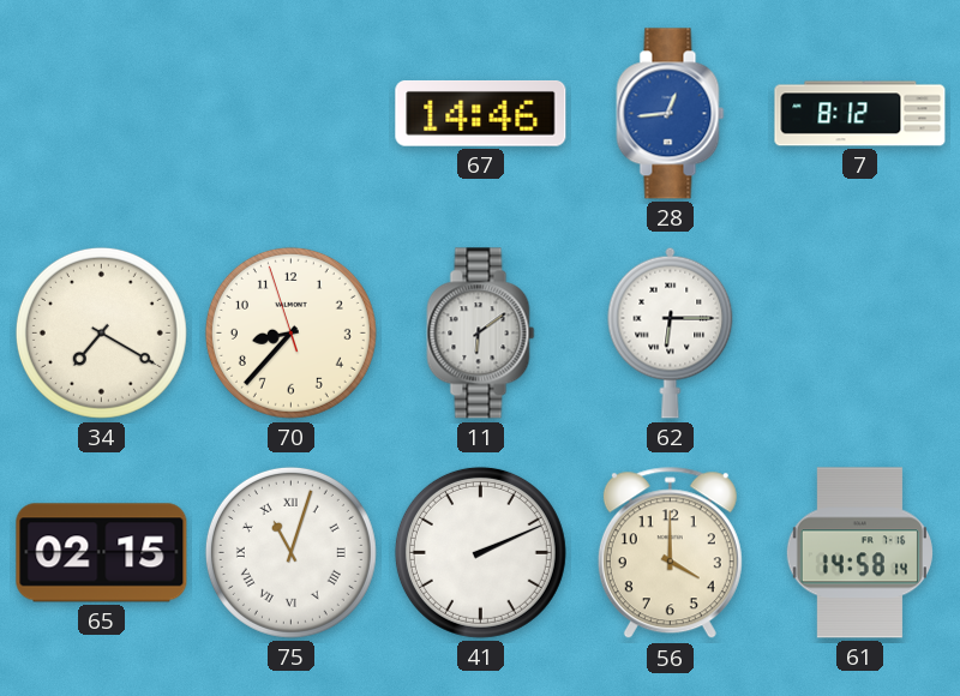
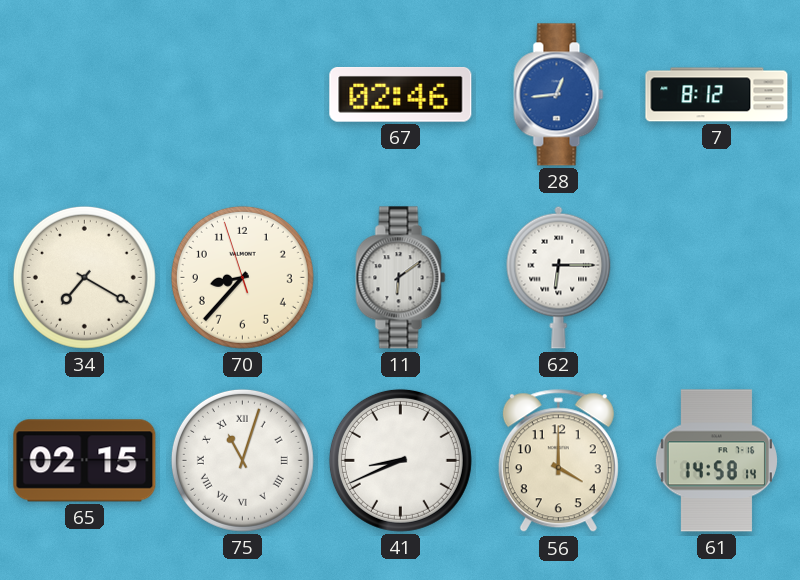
67: 14:46 -> 02:46
41: 2:11 -> 8:41
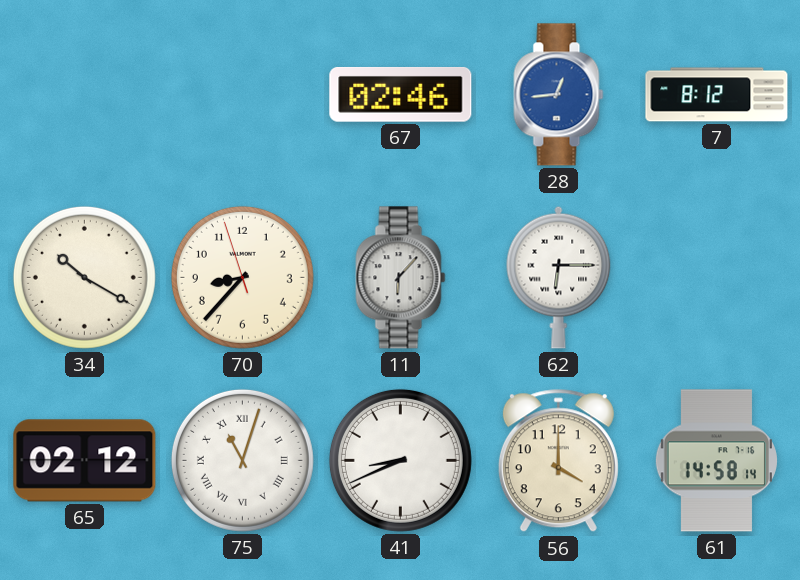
34: 7:20 -> 10:20
11: 6:09 -> 6:07
65: 02:15 -> 02:12
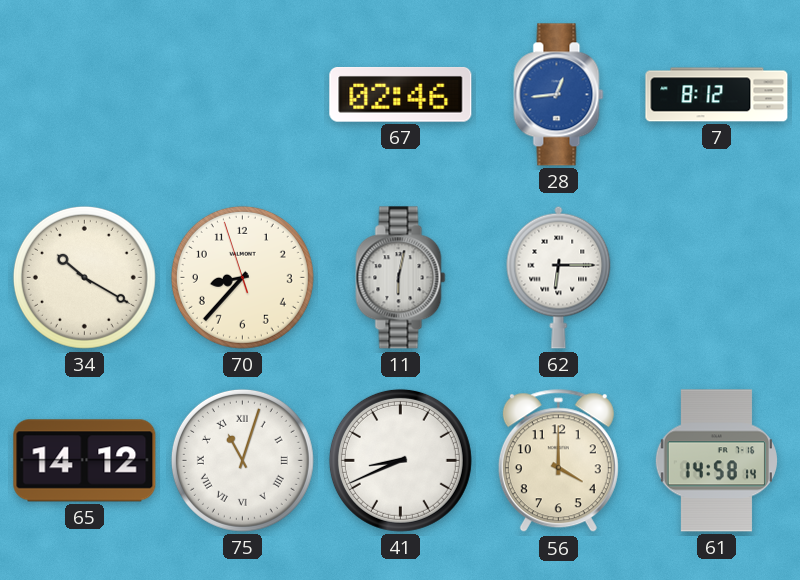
11: 6:07 -> 6:02
65: 02:12 -> 14:12
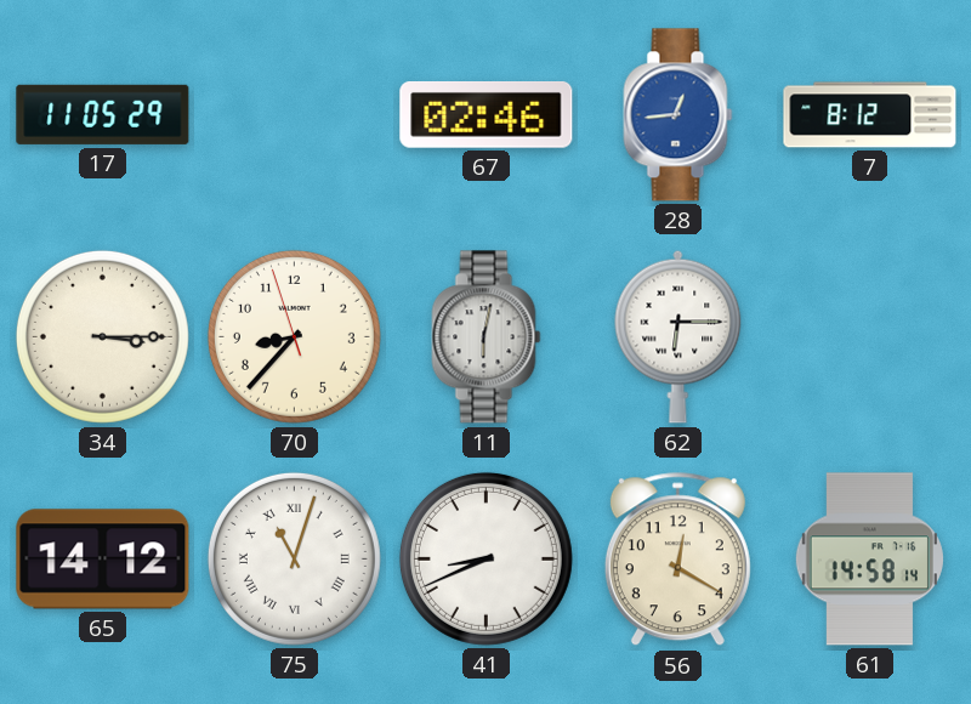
17: none -> 11:05
34: 10:20 -> 3:15
56: 4:00 -> 12:20
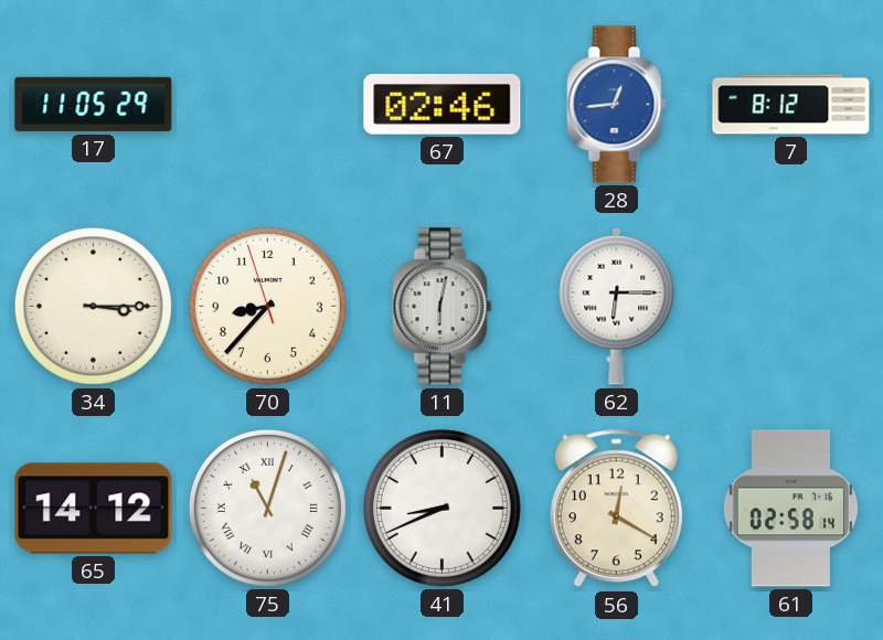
61: 14:58 -> 02:58
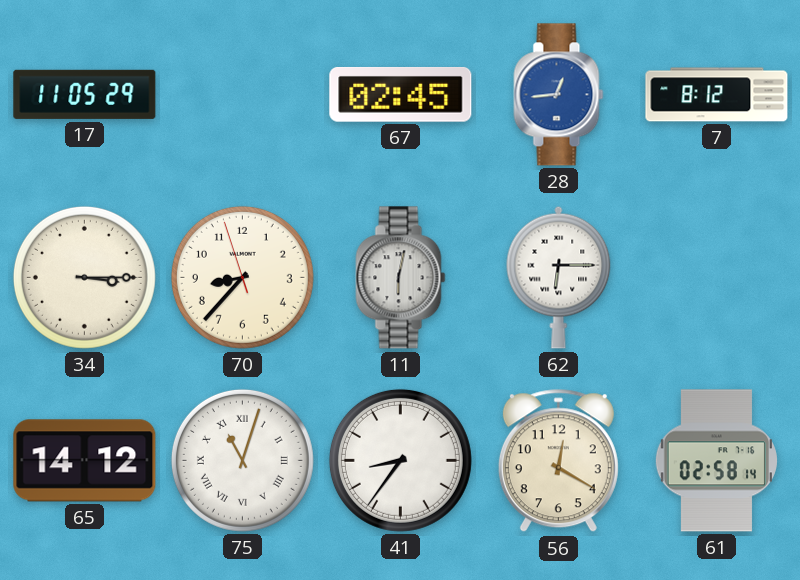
67: 02:46 -> 02:45
41: 8:41 -> 8:36
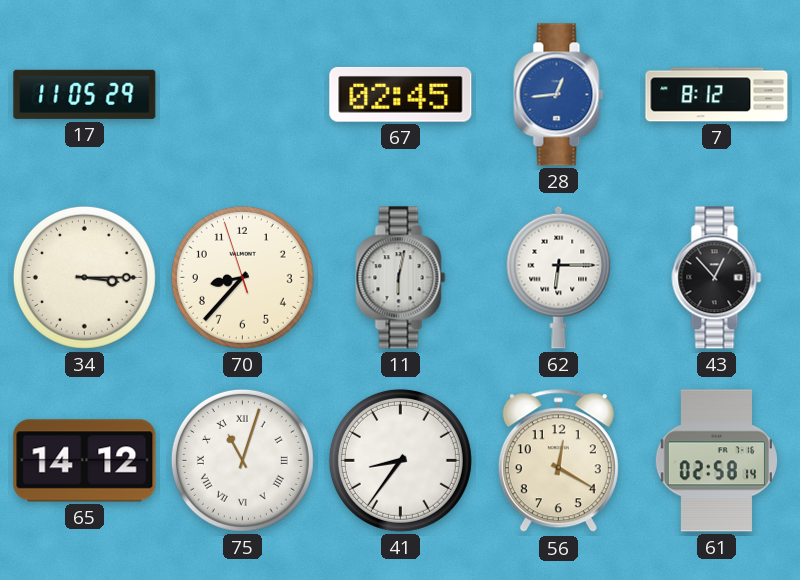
43: none -> 12:53
